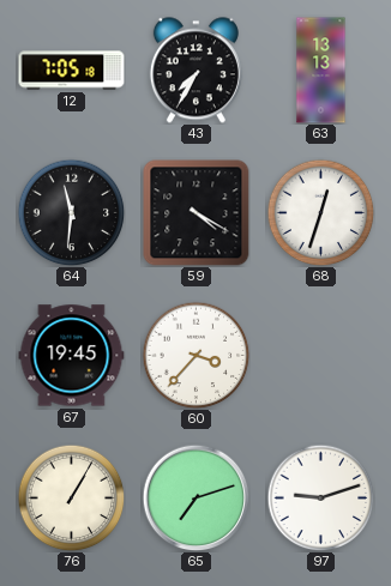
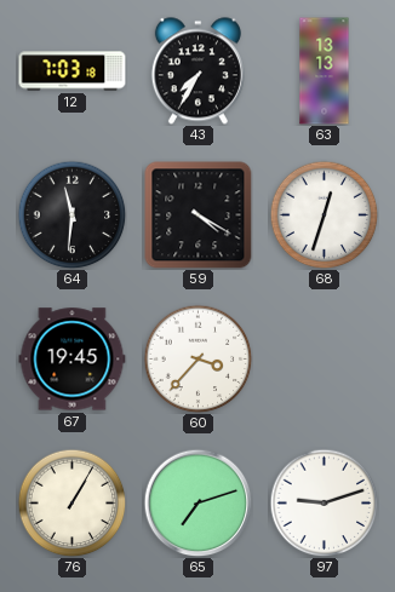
12: 7:05 -> 7:03
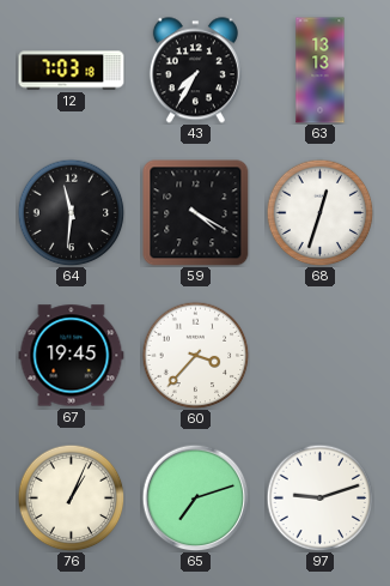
76: 1:05 -> 1:04
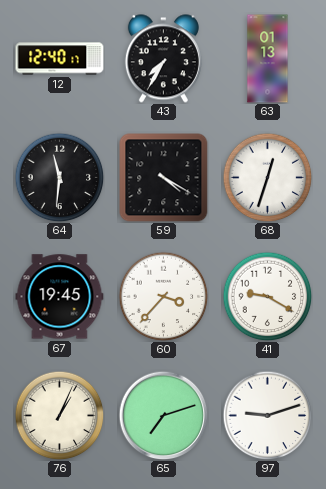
12: 7:03 -> 12:40
63: 13:13 -> 01:13
41: none -> 9:20
